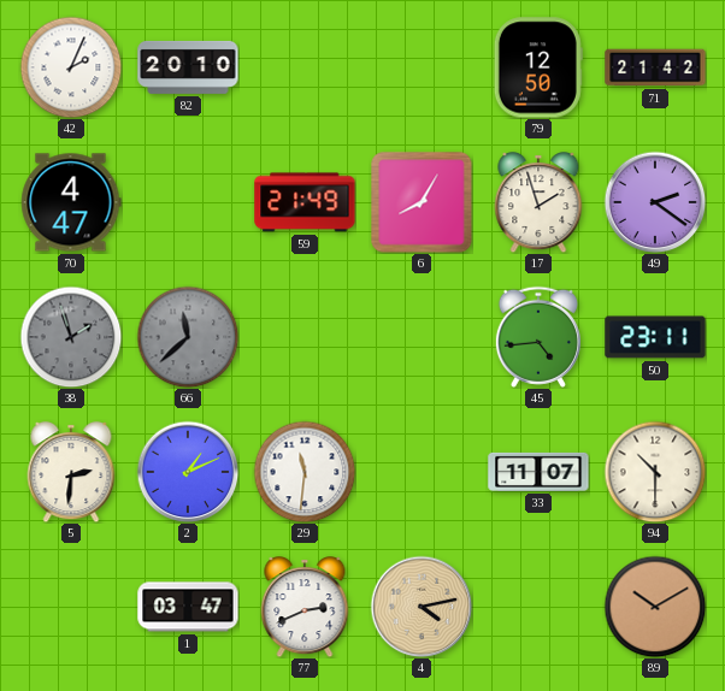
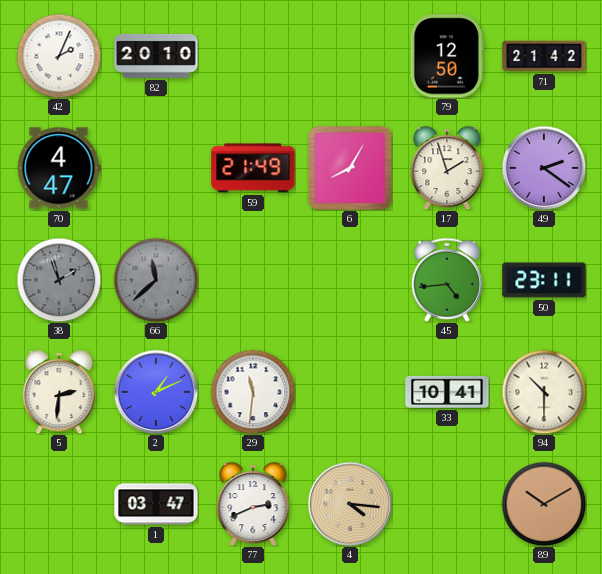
33: 11:07 -> 10:41
4: 4:13 -> 4:16
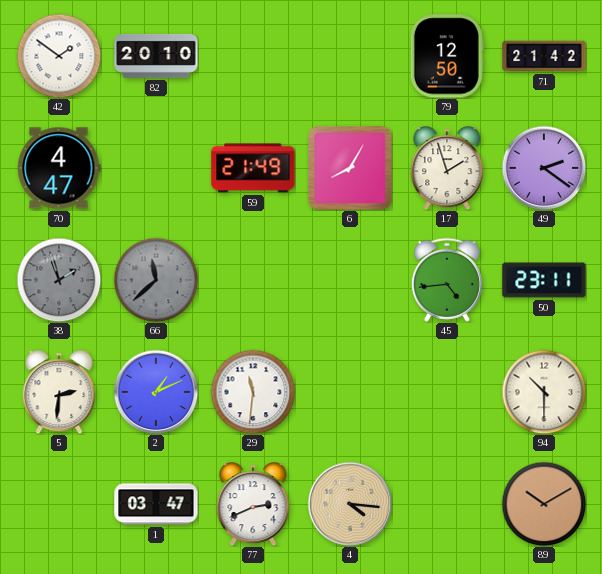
42: 2:04 -> 1:51
33: 10:41 -> none
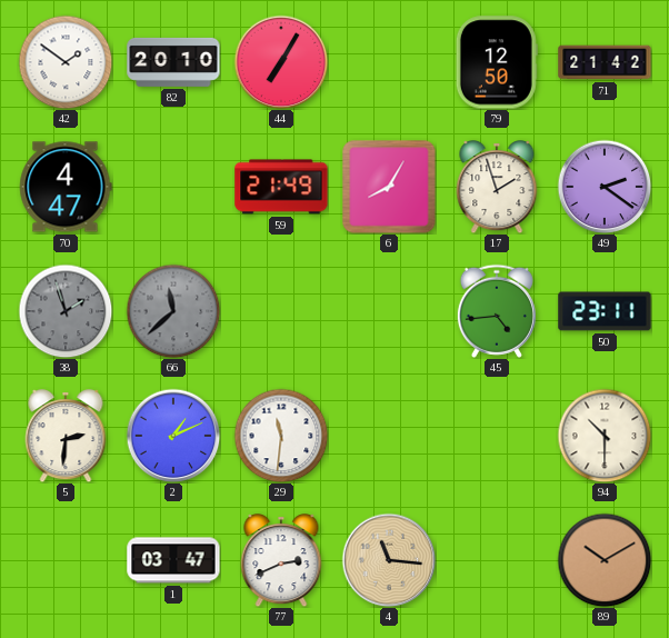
44: none -> 7:05
4: 4:16 -> 11:16
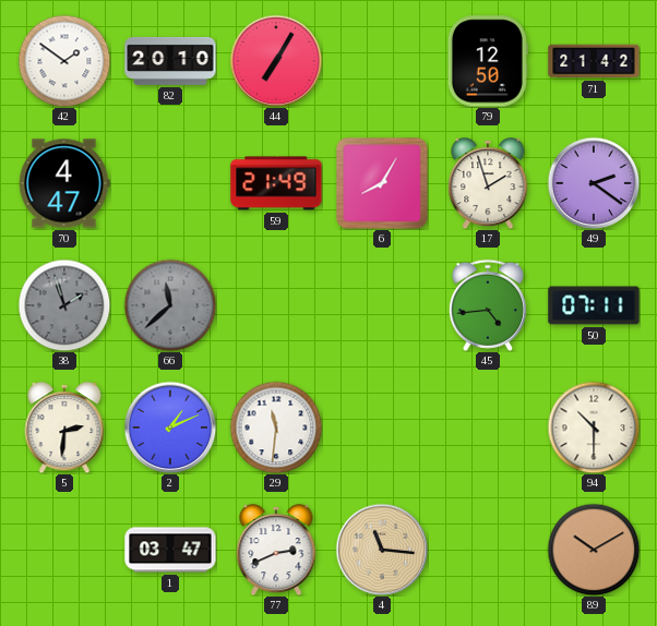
50: 23:11 -> 07:11
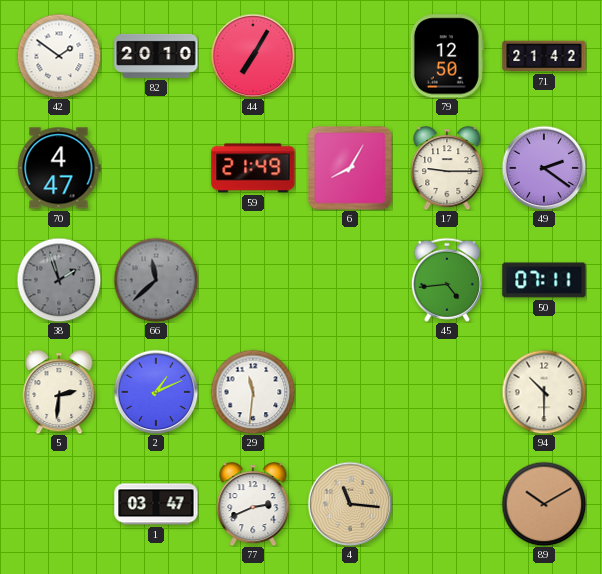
17: 1:57 -> 9:15
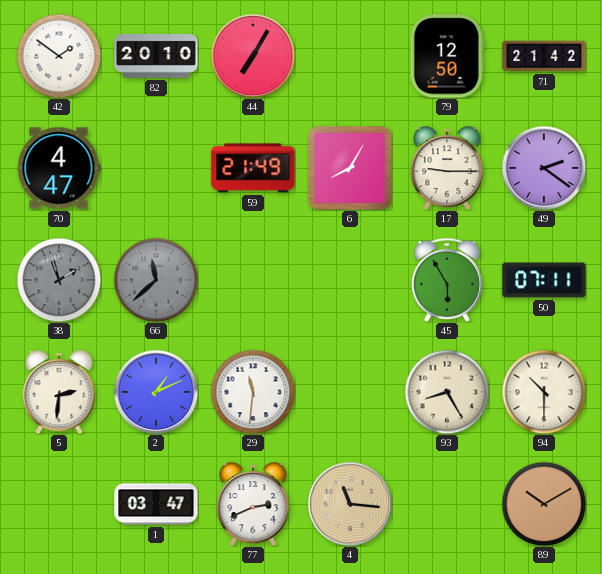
45: 4:44 -> 5:55
93: none -> 8:25
